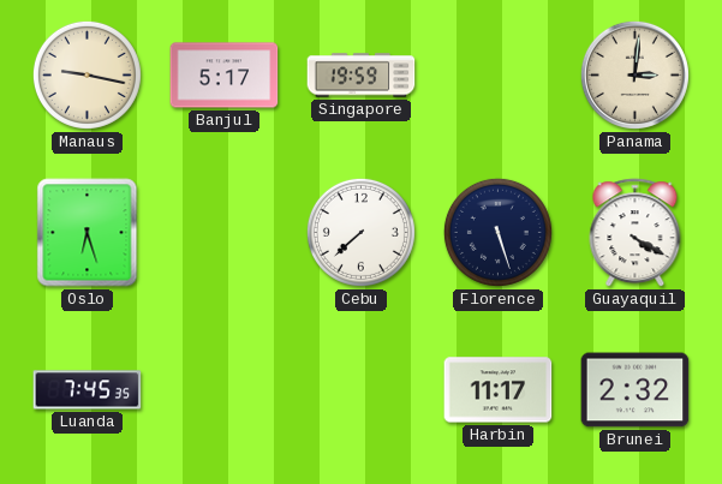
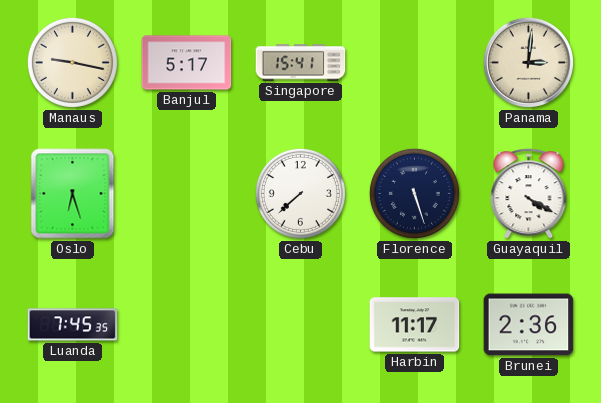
Singapore: 19:59 -> 15:41
Brunei: 2:32 -> 2:36
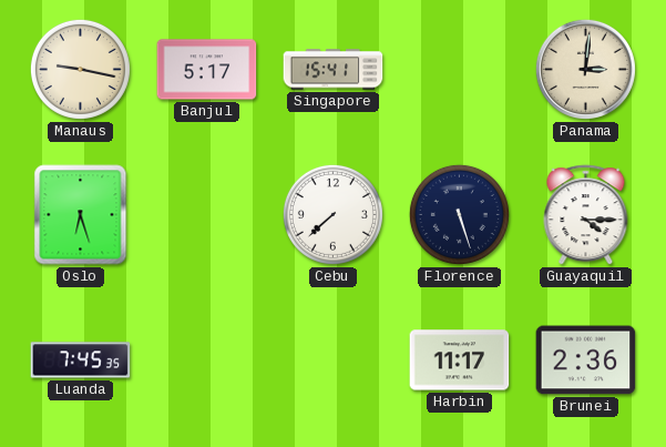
Guayaquil: 4:20 -> 4:15
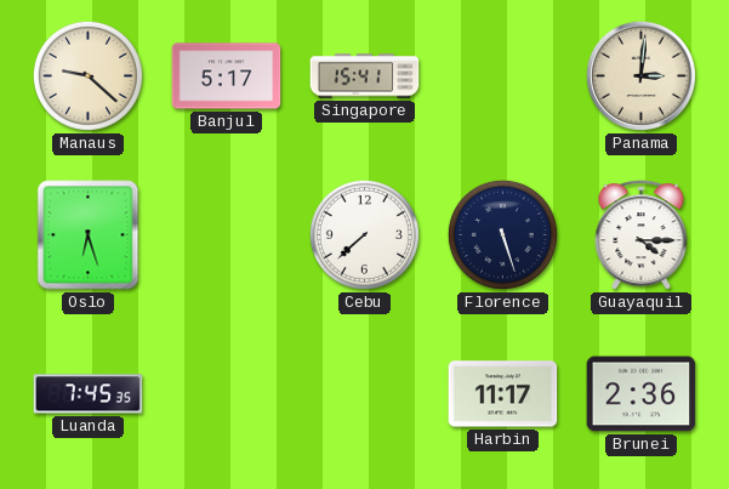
Manaus: 9:17 -> 9:22
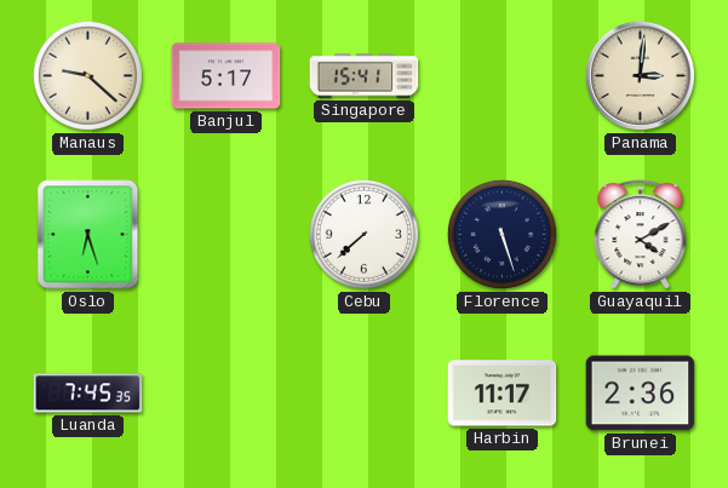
Guayaquil: 4:15 -> 4:10
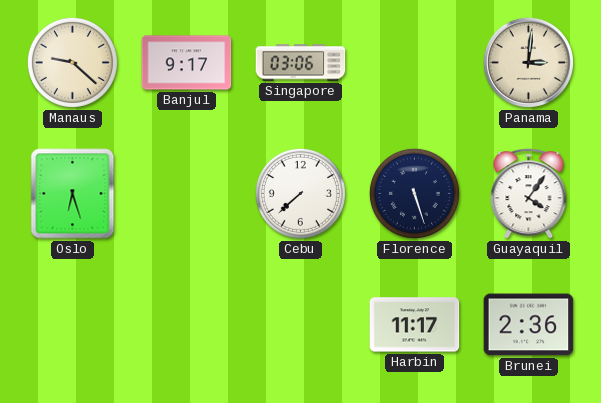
Banjul: 5:17 -> 9:17
Singapore: 15:41 -> 03:06
Guayaquil: 4:10 -> 4:06
Luanda: 7:45 -> none
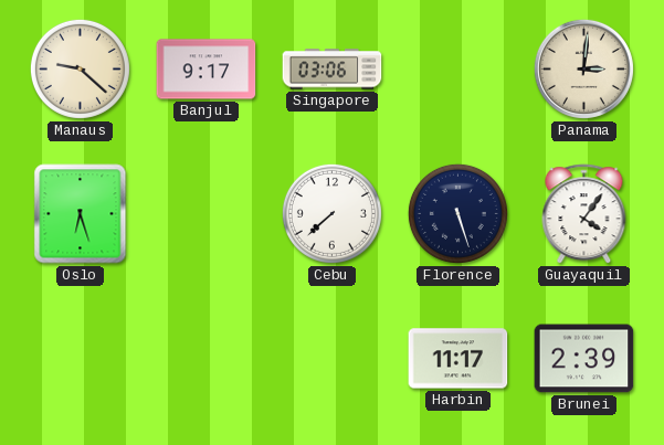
Brunei: 2:36 -> 2:39
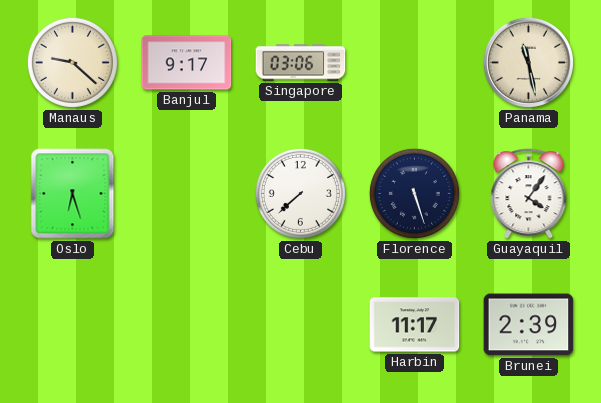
Panama: 3:01 -> 11:28
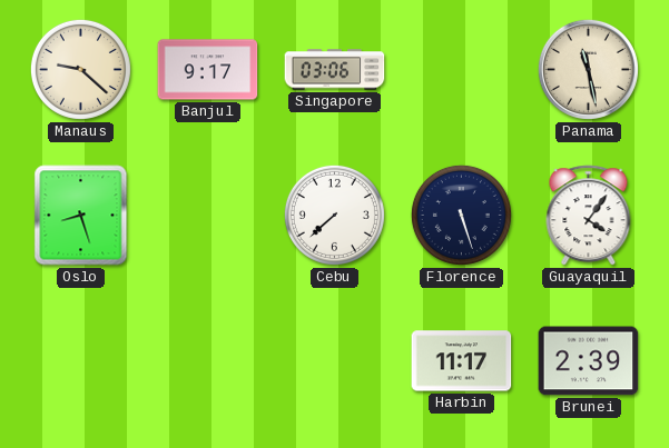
Oslo: 6:27 -> 8:27
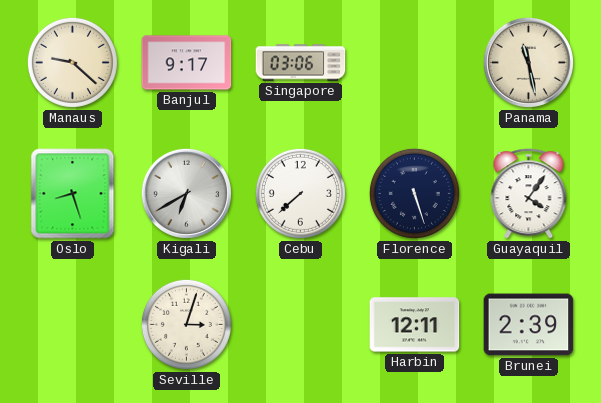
Kigali: none -> 6:40
Seville: none -> 3:03
Harbin: 11:17 -> 12:11
